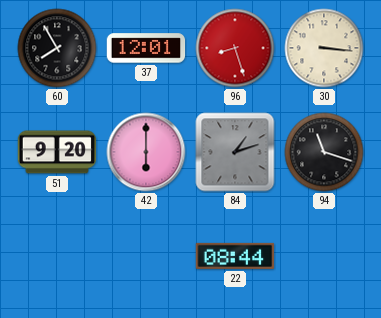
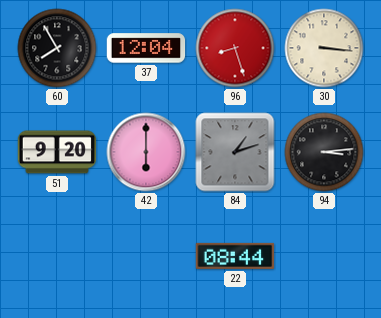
37: 12:01 -> 12:04
94: 11:18 -> 3:14
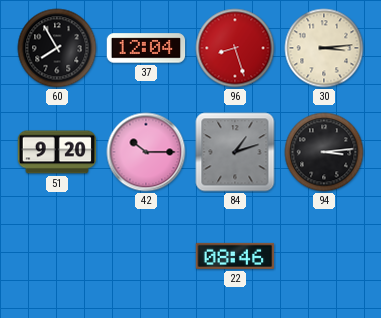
30: 3:16 -> 3:14
42: 6:00 -> 10:15
22: 08:44 -> 08:46
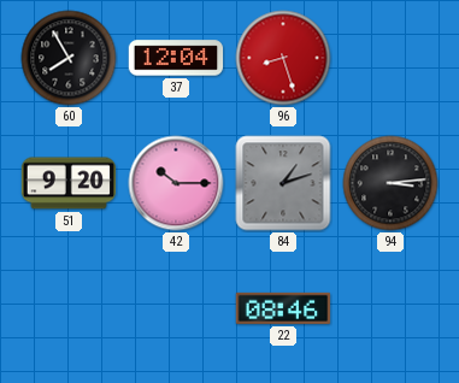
30: 3:14 -> none
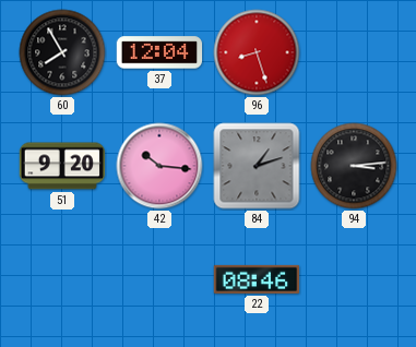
42: 10:15 -> 10:16
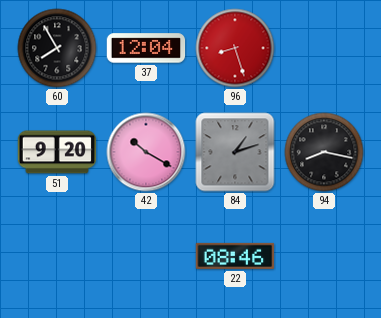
42: 10:16 -> 10:20
94: 3:14 -> 8:17
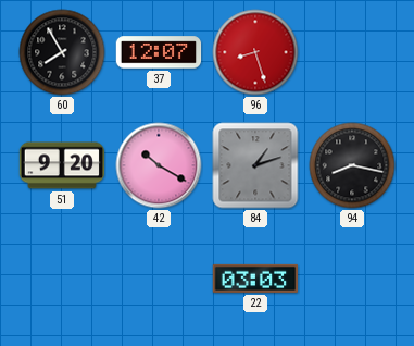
37: 12:04 -> 12:07
22: 08:46 -> 03:03
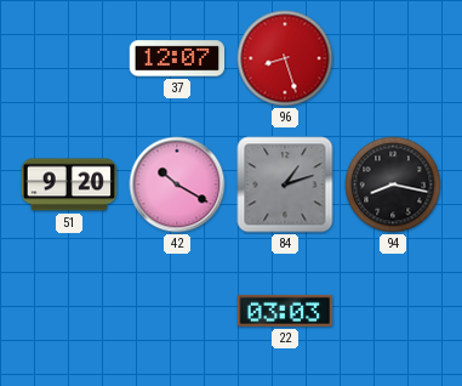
60: 7:55 -> none
